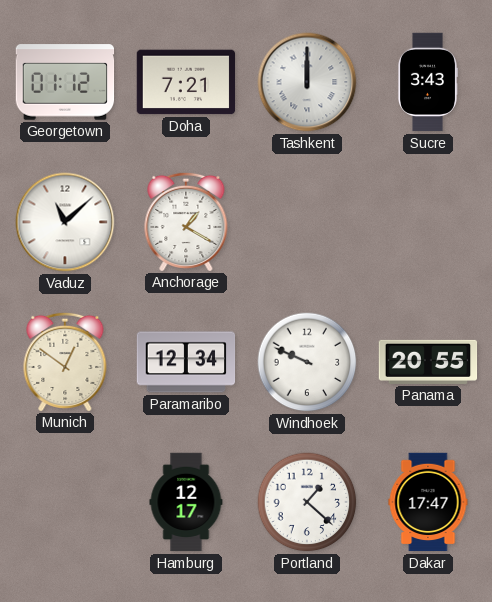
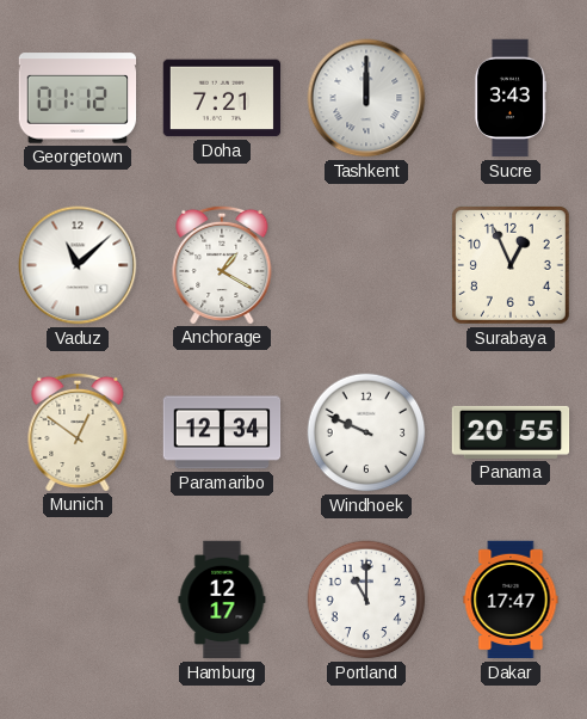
Surabaya: none -> 12:56
Portland: 1:22 -> 11:00
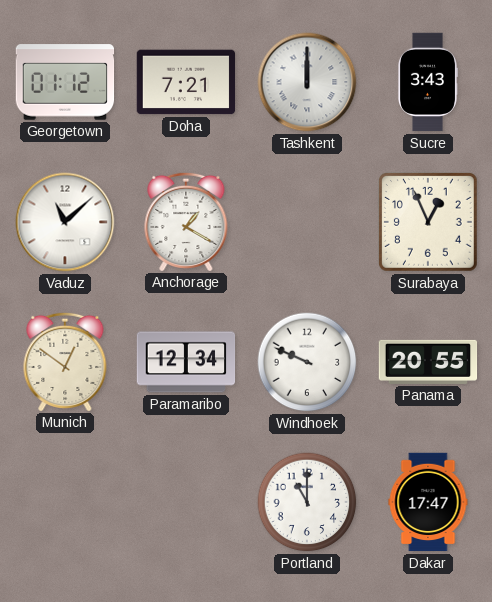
Hamburg: 12:17 -> none
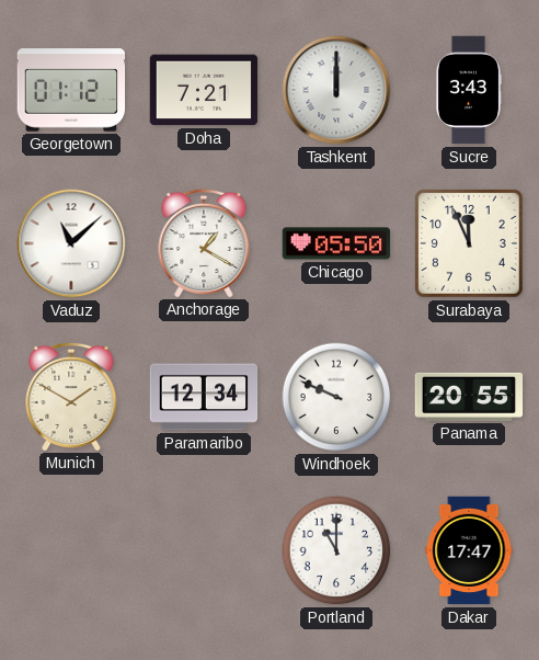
Chicago: none -> 05:50
Surabaya: 12:56 -> 11:56
Munich: 12:51 -> 1:50
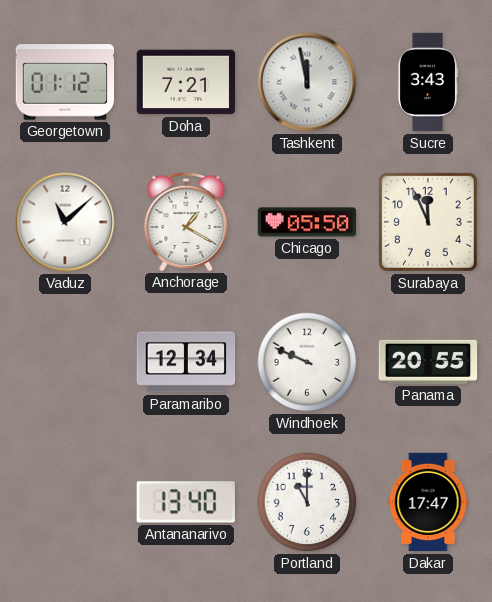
Tashkent: 12:00 -> 11:58
Munich: 1:50 -> none
Antananarivo: none -> 13:40
